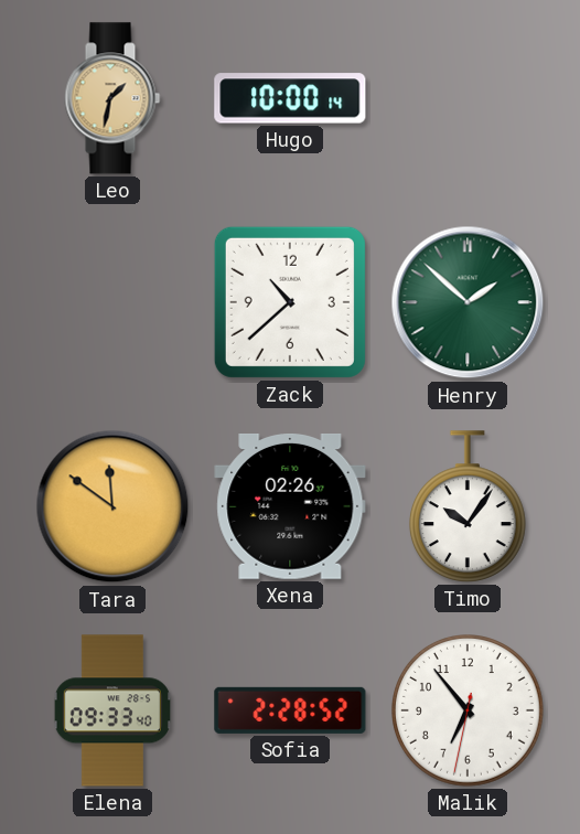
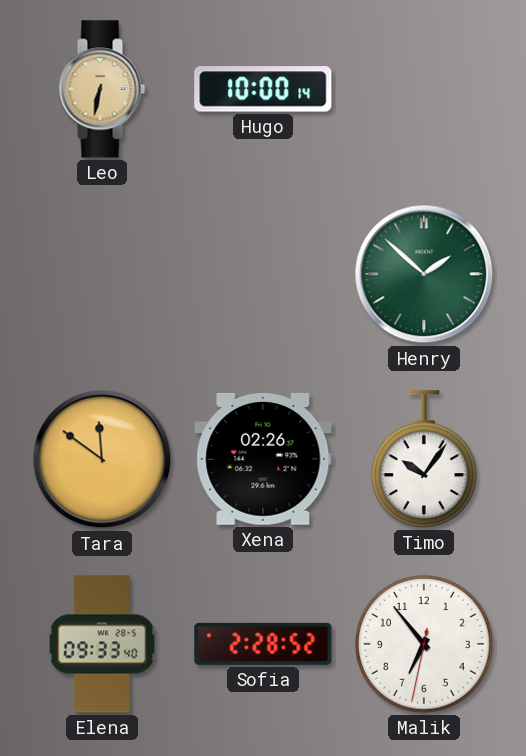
Leo: 1:32 -> 6:32
Zack: 10:38 -> none
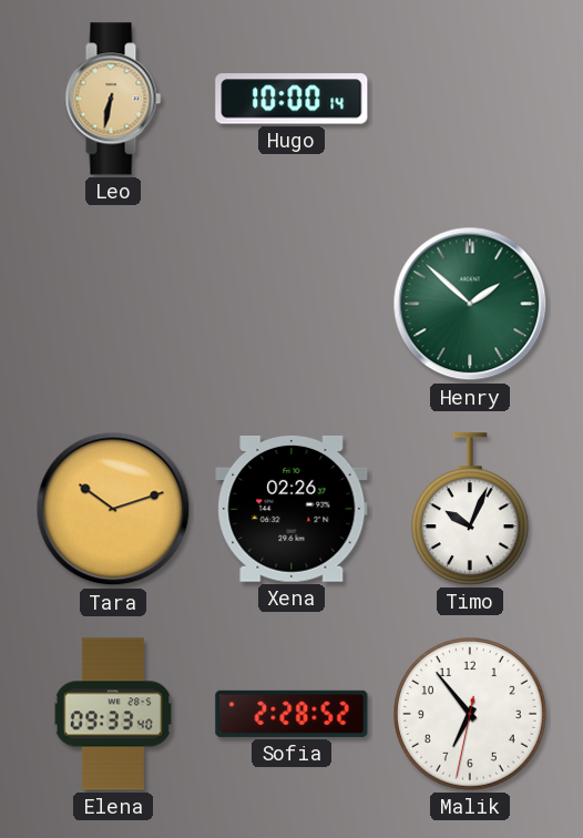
Tara: 11:51 -> 10:12
Timo: 10:06 -> 10:04
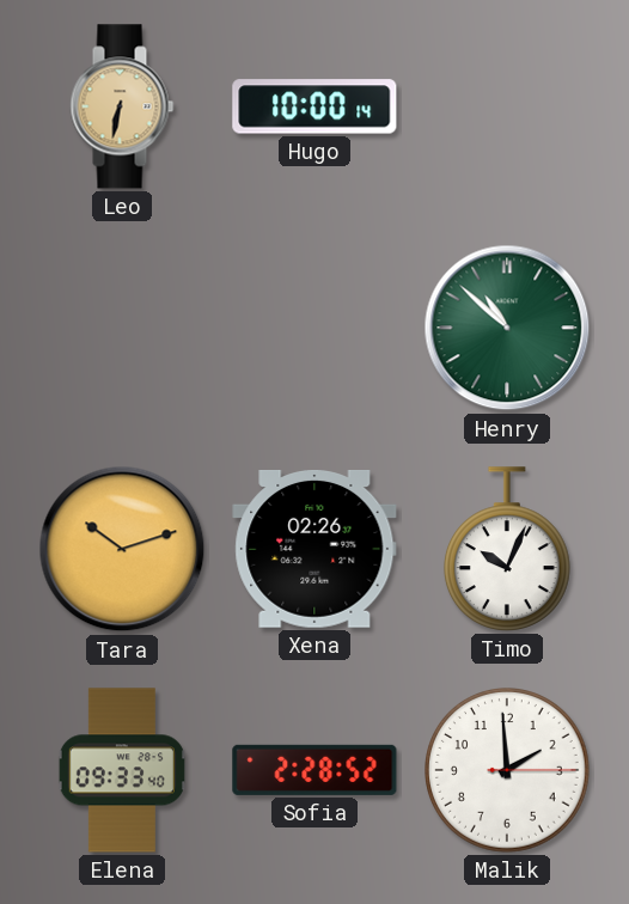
Henry: 1:52 -> 10:52
Malik: 6:53 -> 1:59
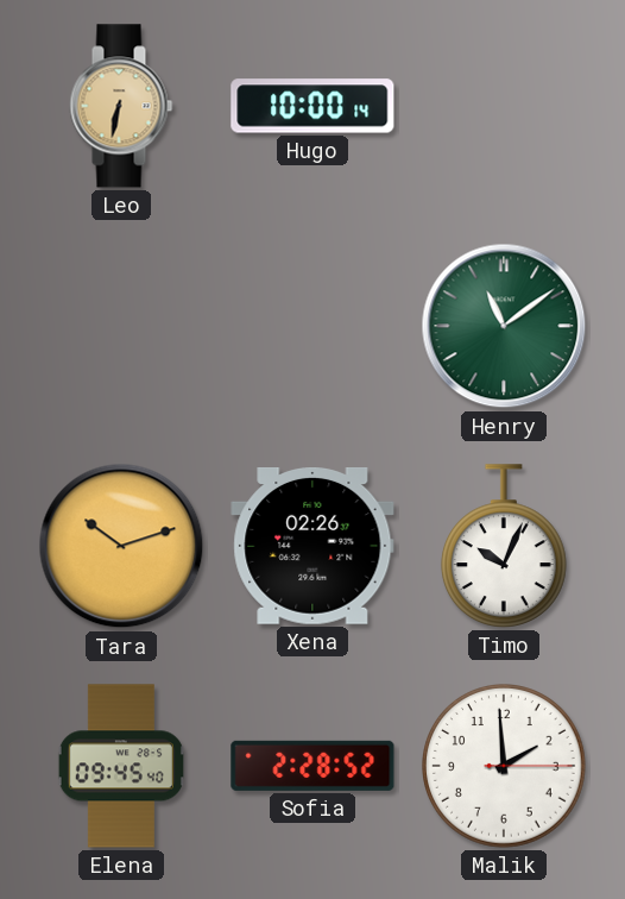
Henry: 10:52 -> 11:09
Elena: 09:33 -> 09:45
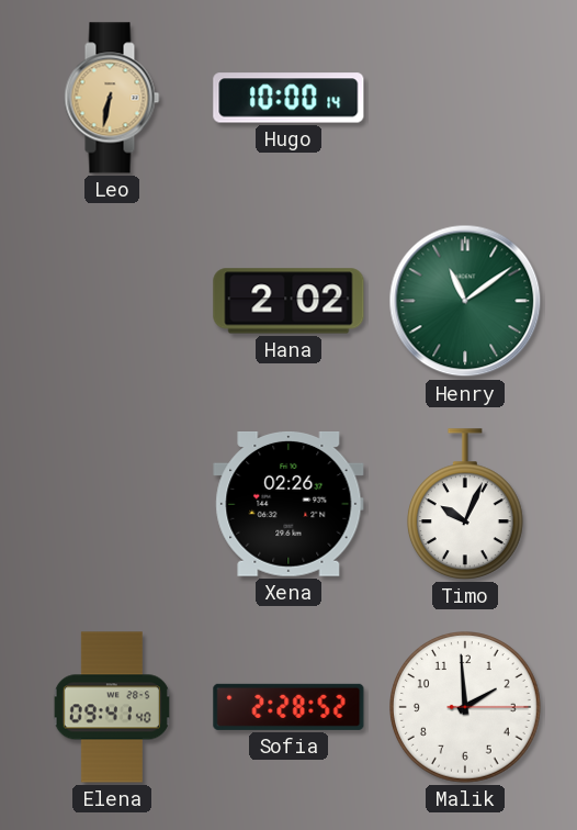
Hana: none -> 2:02
Tara: 10:12 -> none
Elena: 09:45 -> 09:41
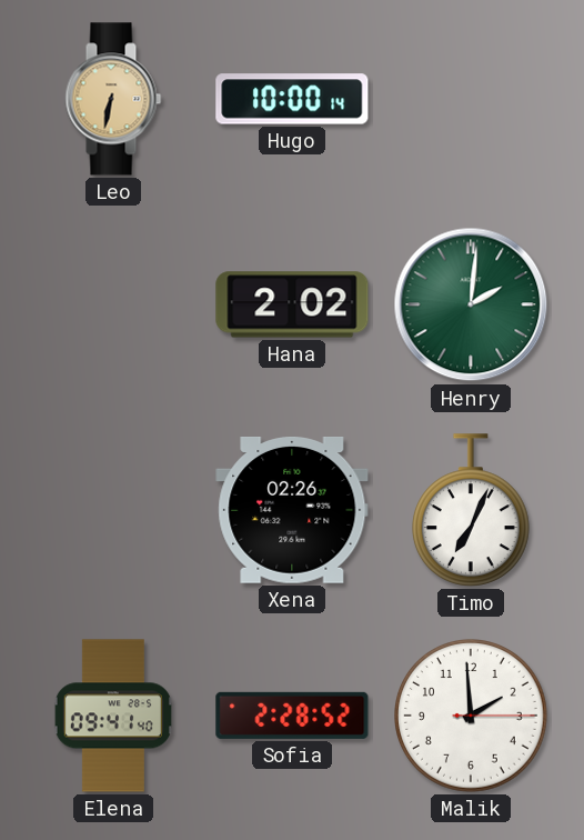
Henry: 11:09 -> 2:01
Timo: 10:04 -> 7:04
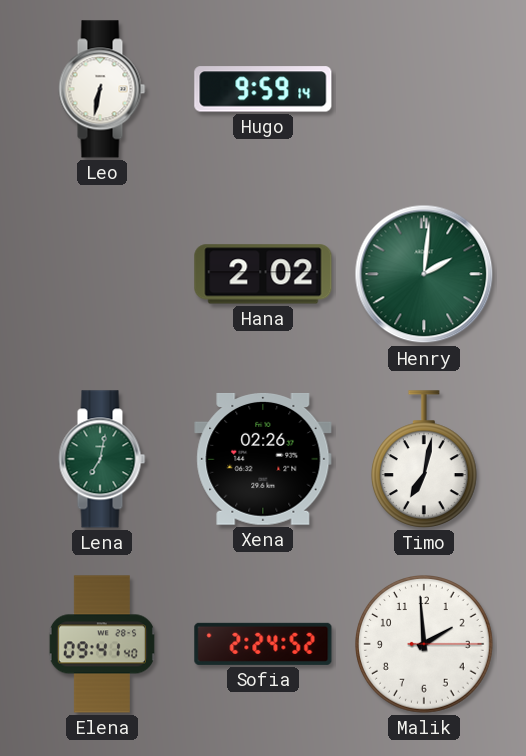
Leo dial: champagne -> white
Hugo: 10:00 -> 9:59
Lena: none -> 7:02
Timo: 7:04 -> 7:02
Sofia: 2:28 -> 2:24
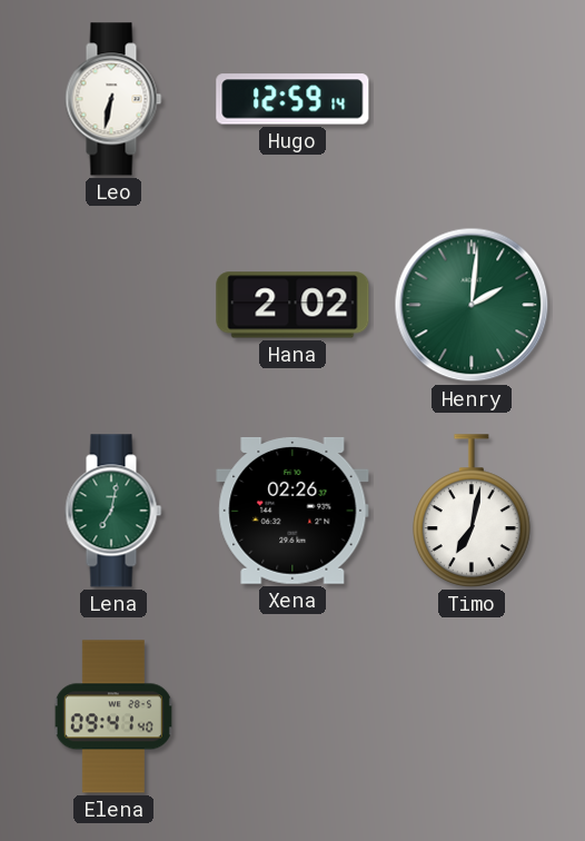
Hugo: 9:59 -> 12:59
Sofia: 2:24 -> none
Malik: 1:59 -> none
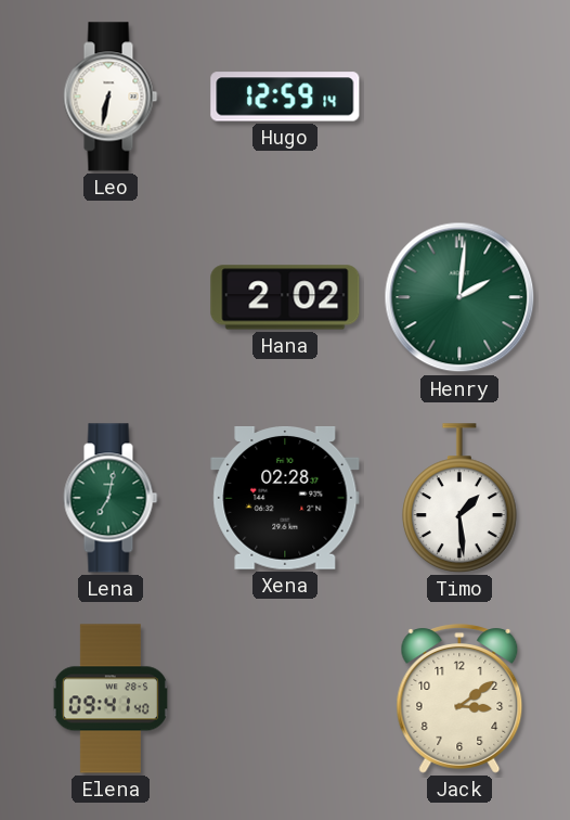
Xena: 02:26 -> 02:28
Timo: 7:02 -> 1:29
Jack: none -> 3:09
